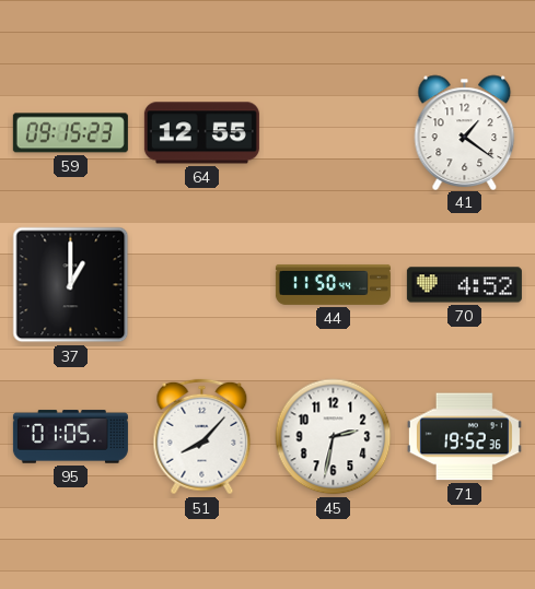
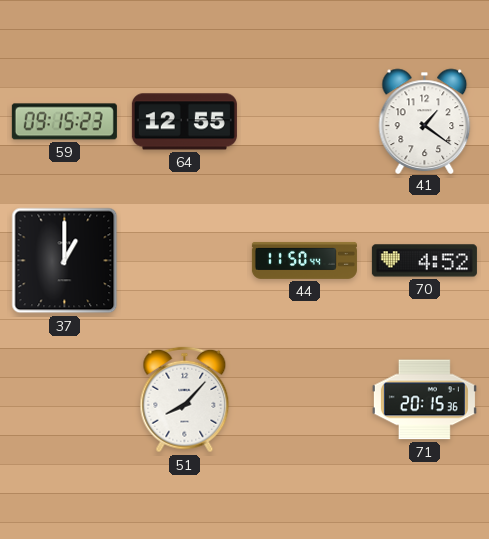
95: 01:05 -> none
45: 2:32 -> none
71: 19:52 -> 20:15
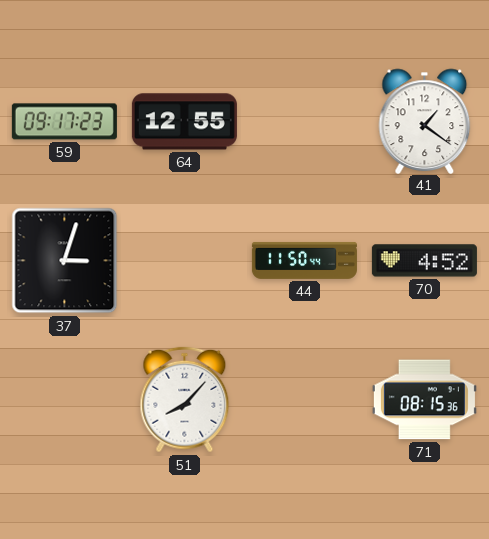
59: 09:15 -> 09:17
37: 1:00 -> 3:03
71: 20:15 -> 08:15
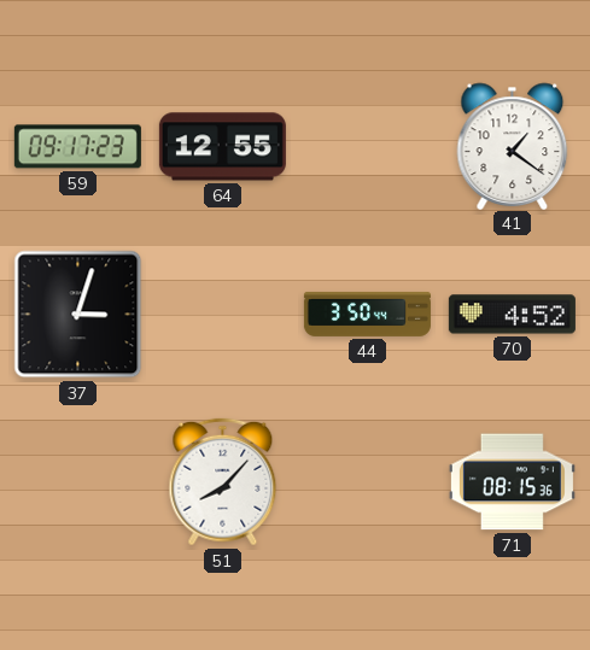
44: 11:50 -> 3:50
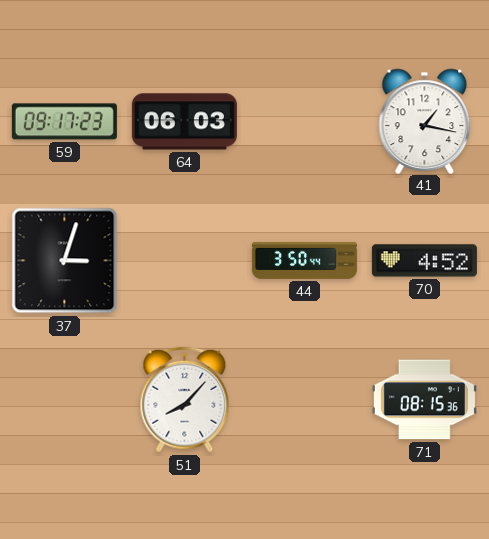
64: 12:55 -> 06:03
41: 1:21 -> 1:17
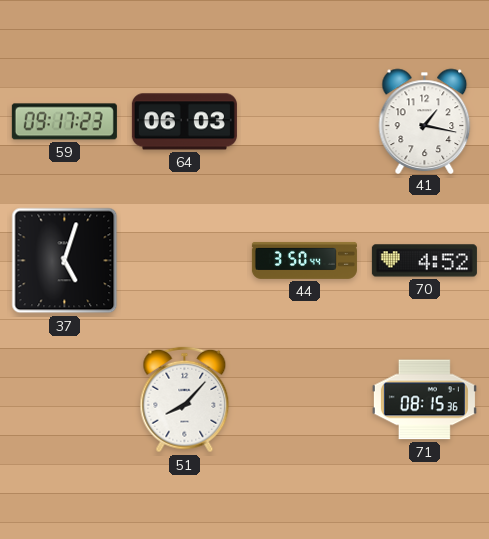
37: 3:03 -> 5:03
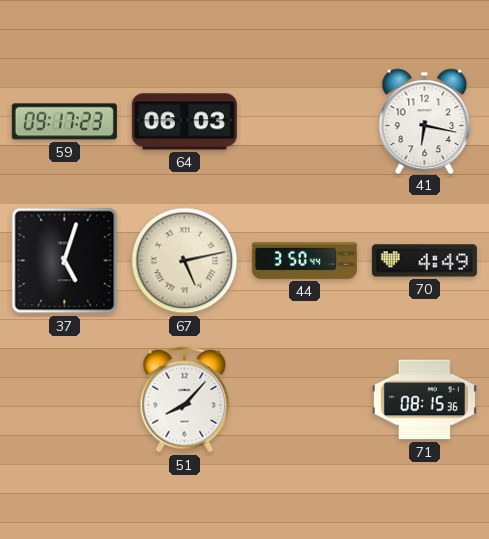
41: 1:17 -> 6:17
67: none -> 5:13
70: 4:52 -> 4:49
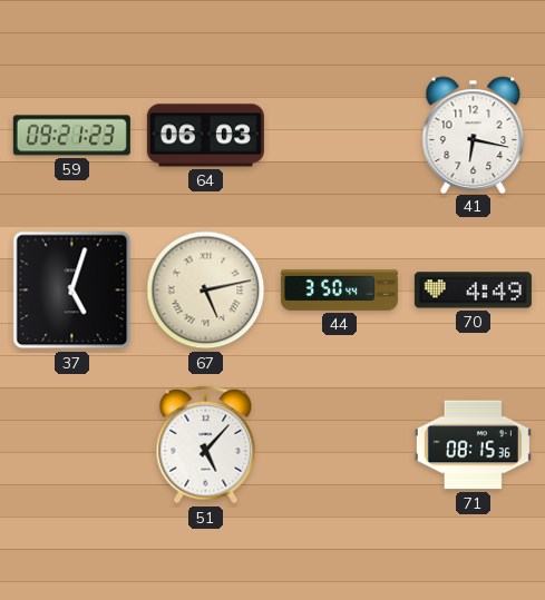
59: 09:17 -> 09:21
51: 8:07 -> 5:07
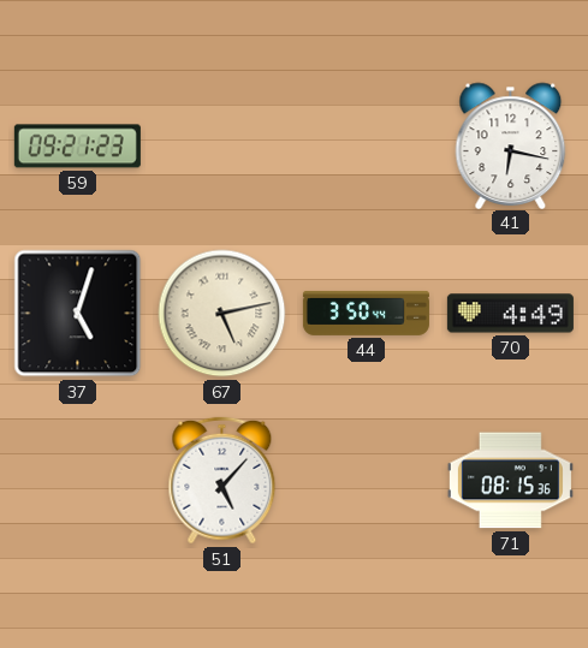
64: 06:03 -> none
